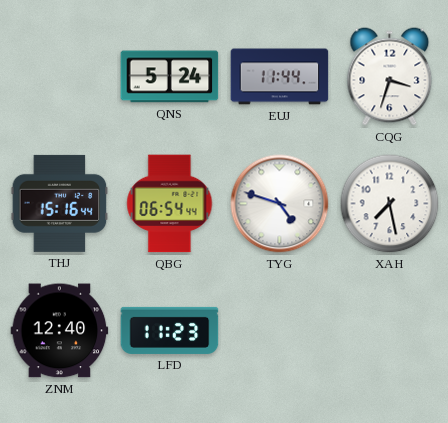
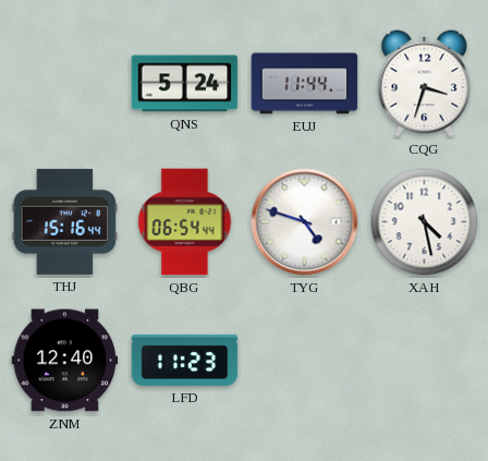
XAH: 7:28 -> 4:28
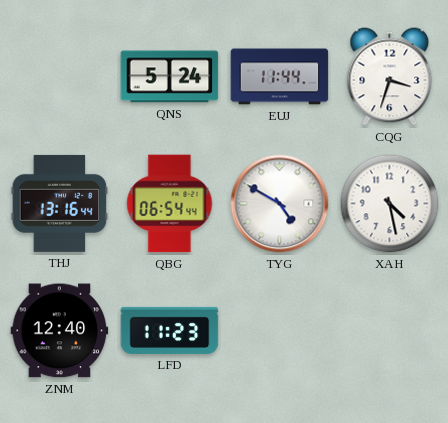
THJ: 15:16 -> 13:16
TYG: 4:48 -> 4:50
